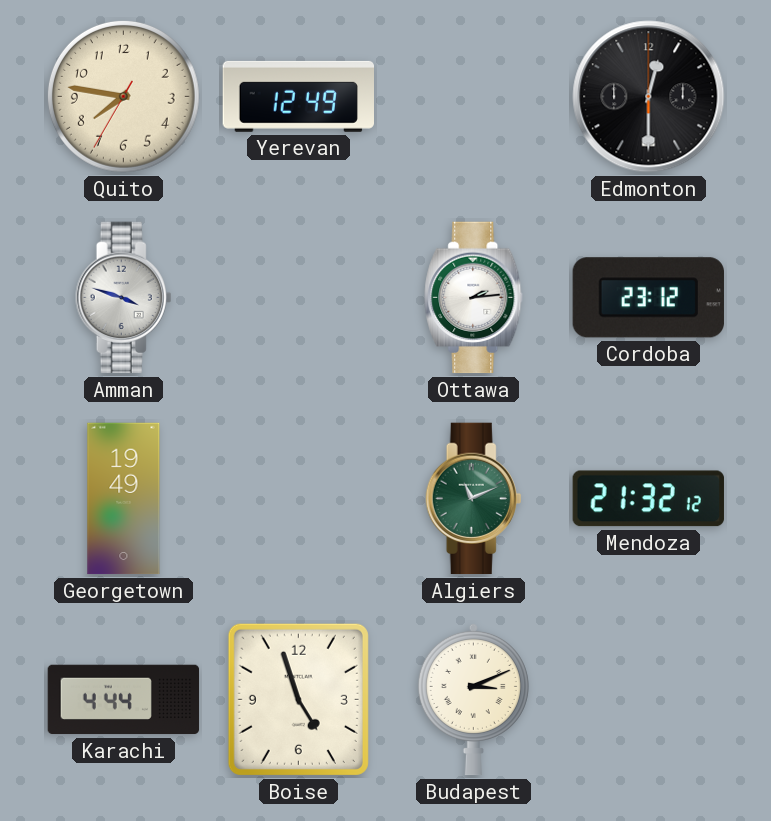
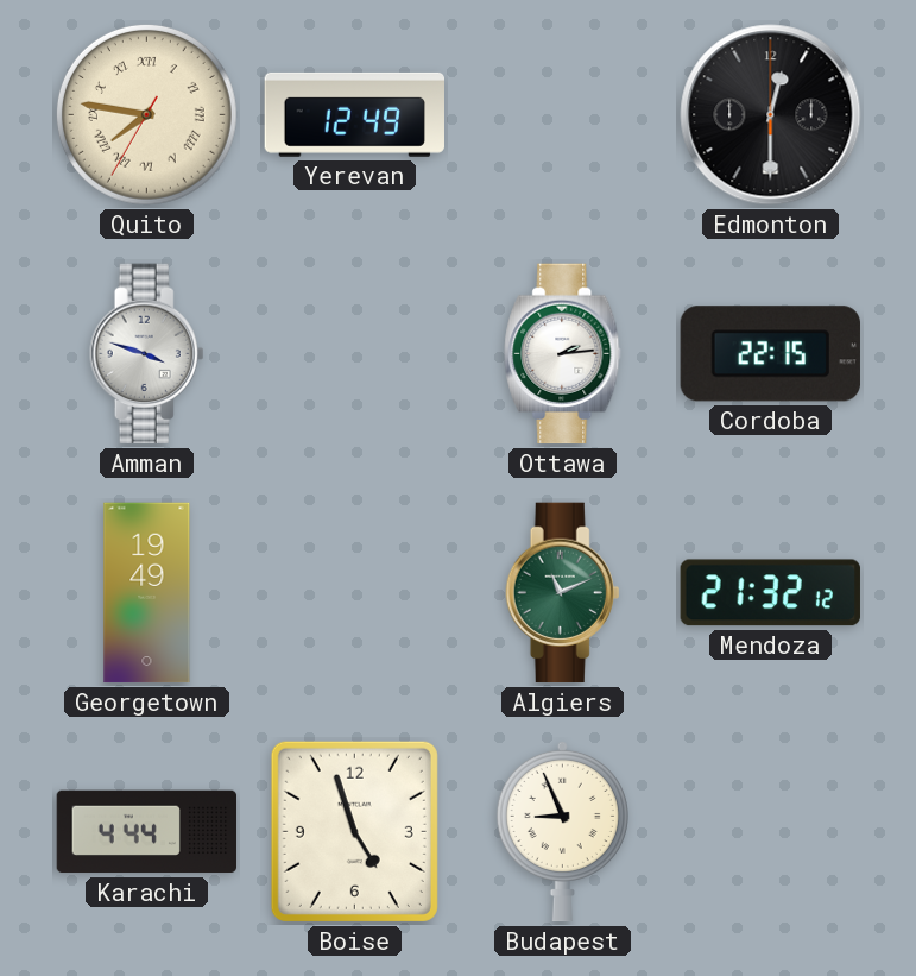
Quito numerals: Arabic -> Roman
Cordoba: 23:12 -> 22:15
Budapest: 3:11 -> 8:56
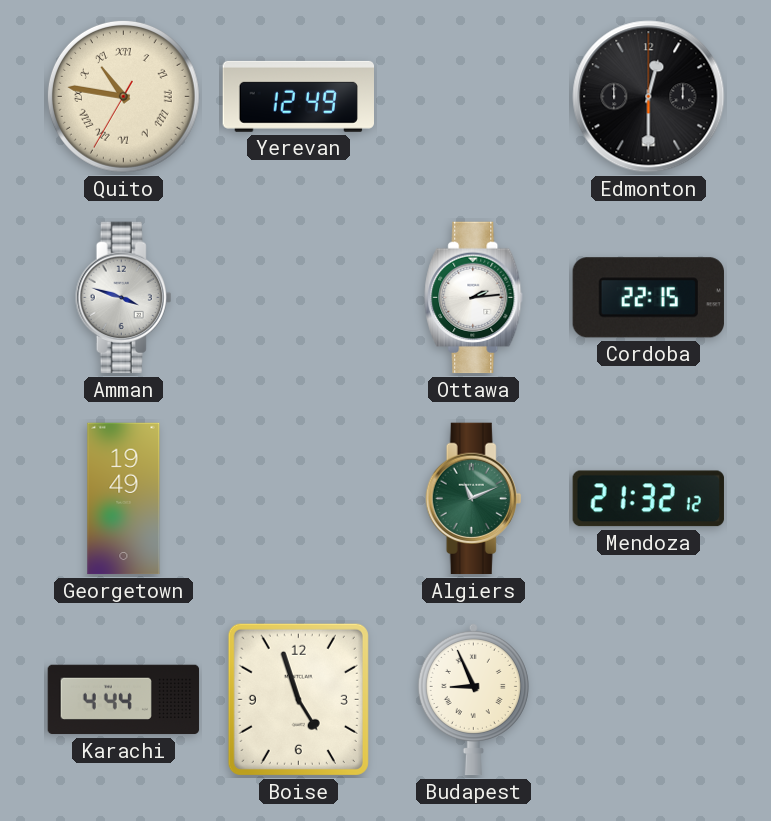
Quito: 7:46 -> 10:46
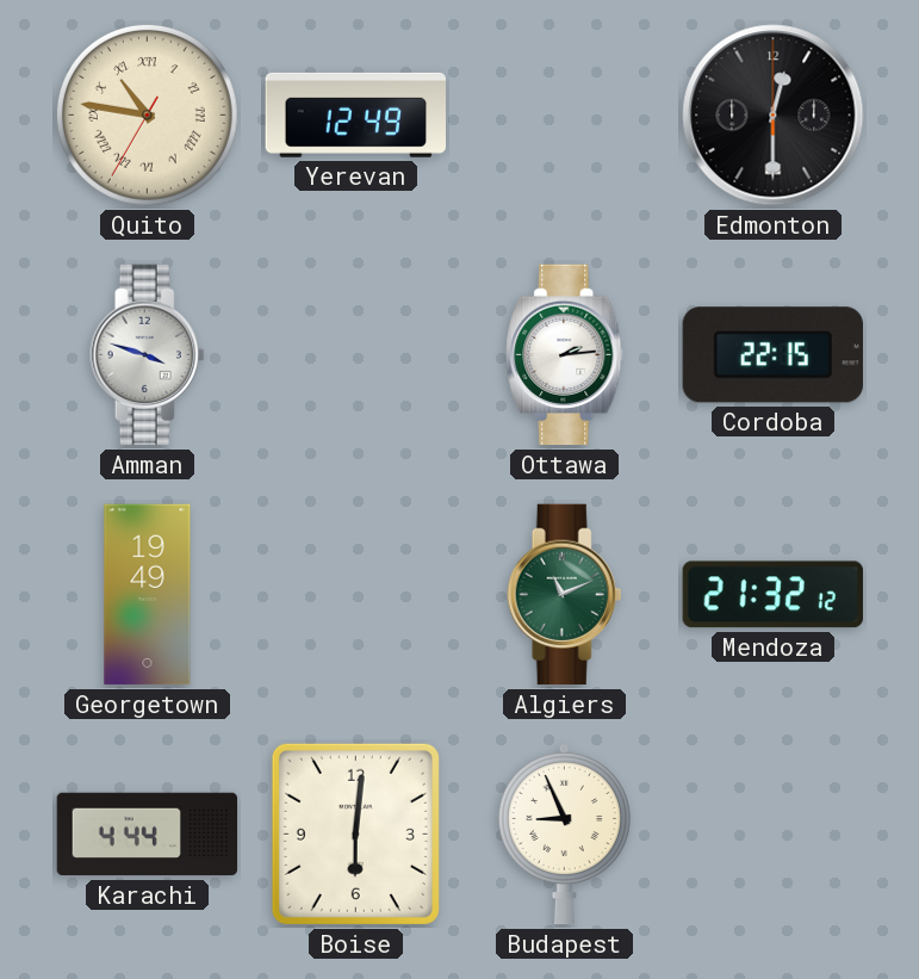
Boise: 4:57 -> 6:01
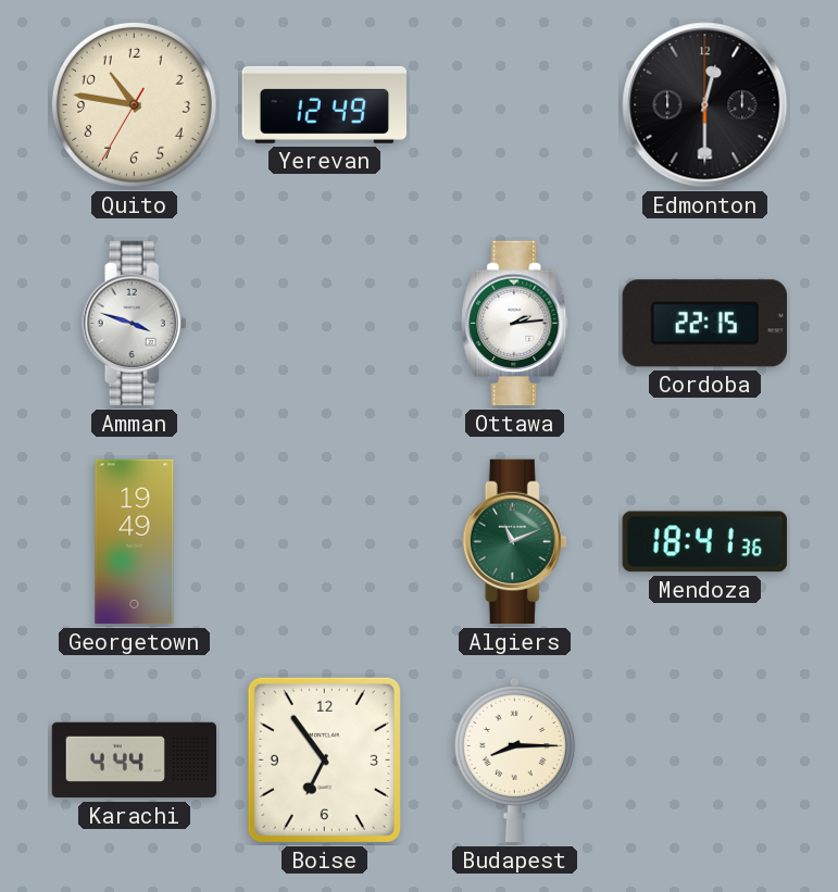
Quito numerals: Roman -> Arabic
Mendoza: 21:32 -> 18:41
Boise: 6:01 -> 6:54
Budapest: 8:56 -> 8:15
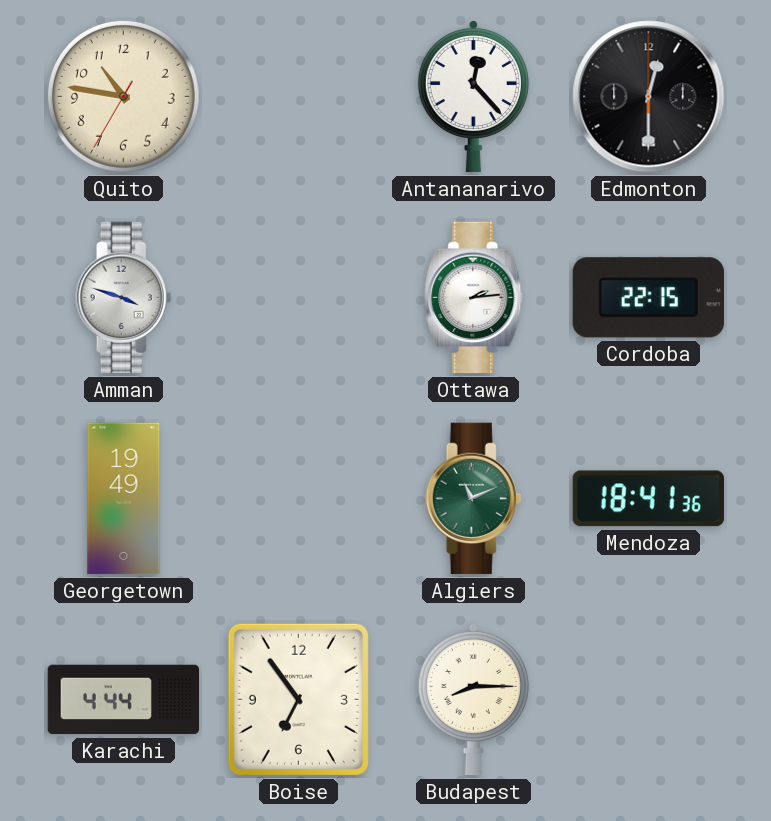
Yerevan: 12:49 -> none
Antananarivo: none -> 12:23
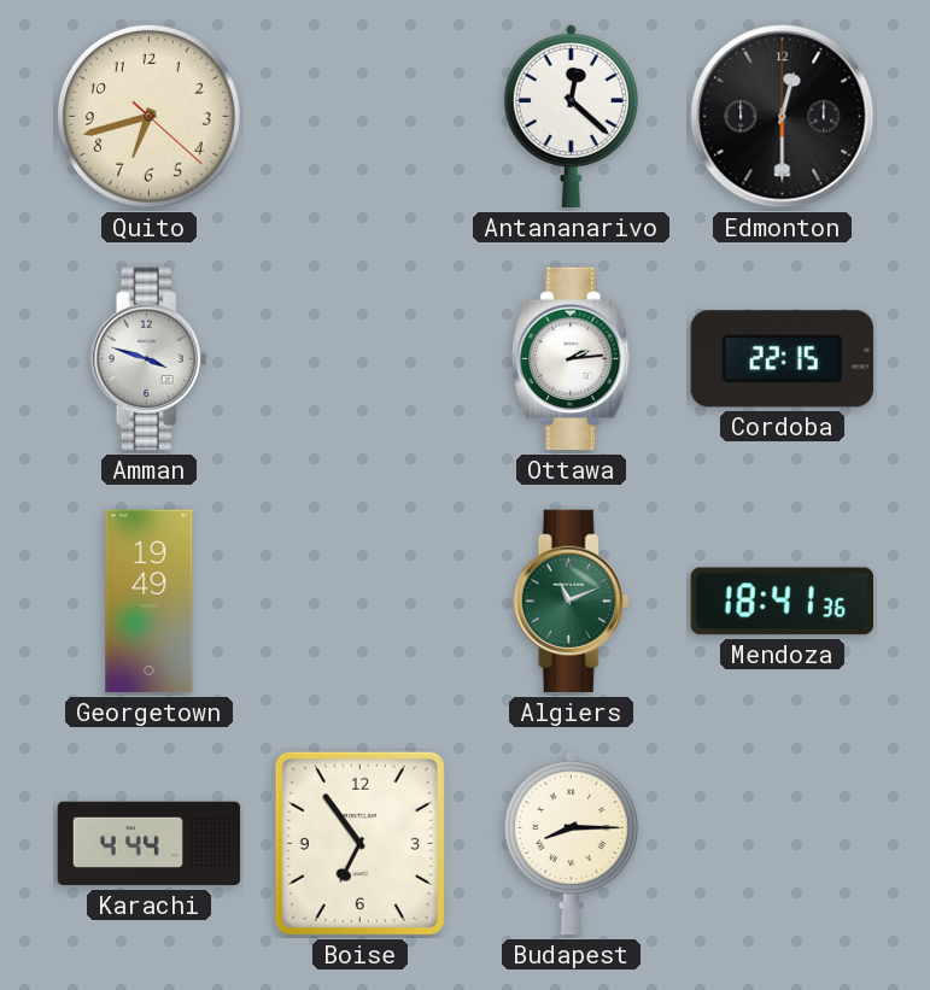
Quito: 10:46 -> 6:42
Antananarivo: 12:23 -> 12:22
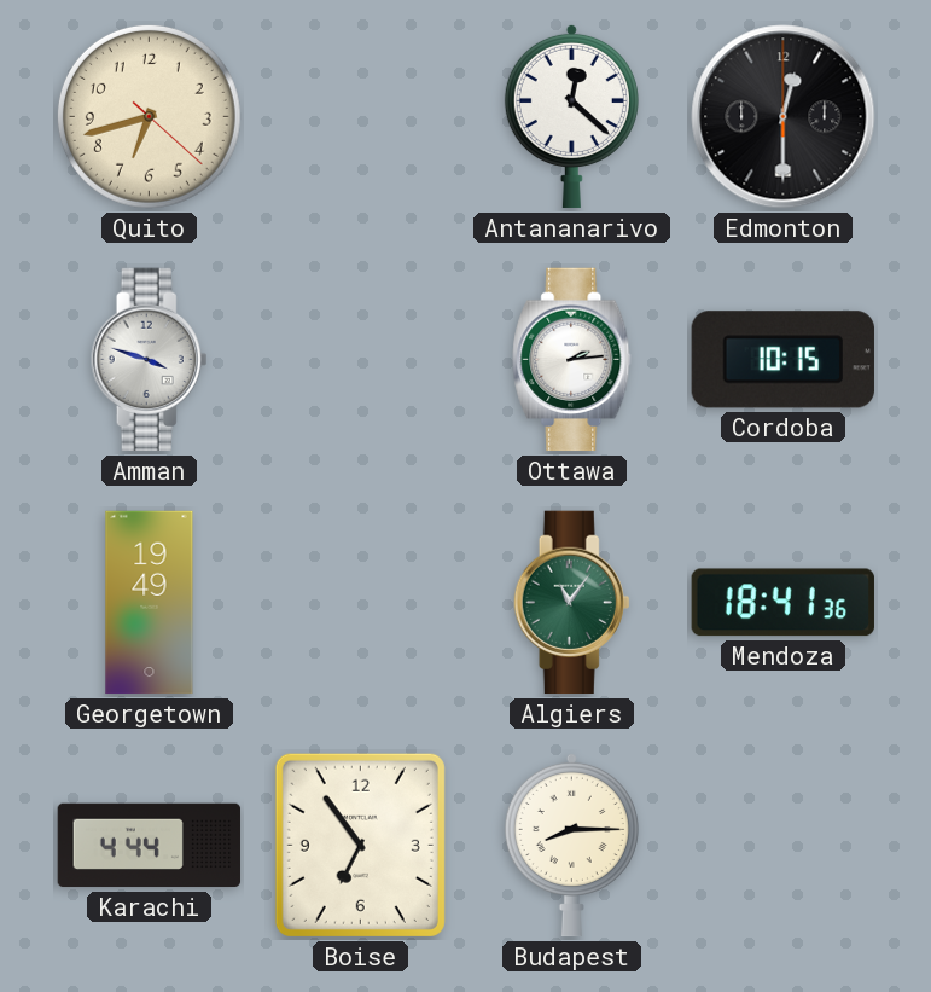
Cordoba: 22:15 -> 10:15
Algiers: 11:11 -> 11:06
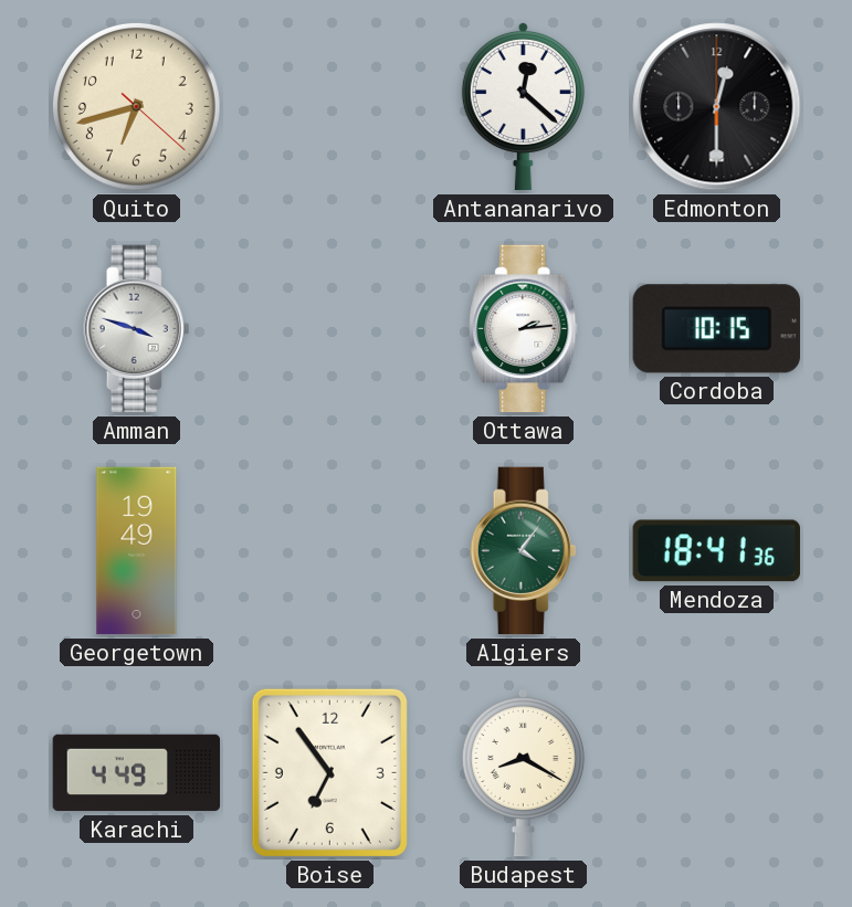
Algiers: 11:06 -> 4:06
Karachi: 4:44 -> 4:49
Budapest: 8:15 -> 8:20
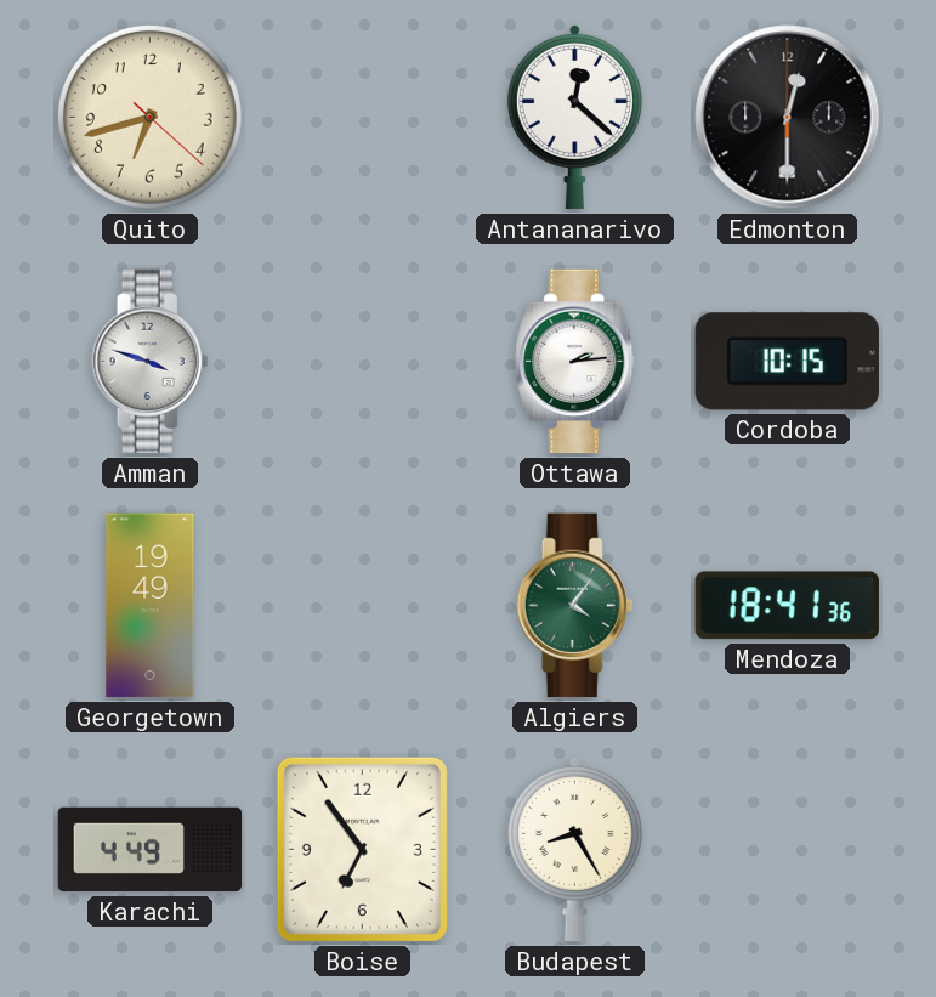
Budapest: 8:20 -> 8:25
